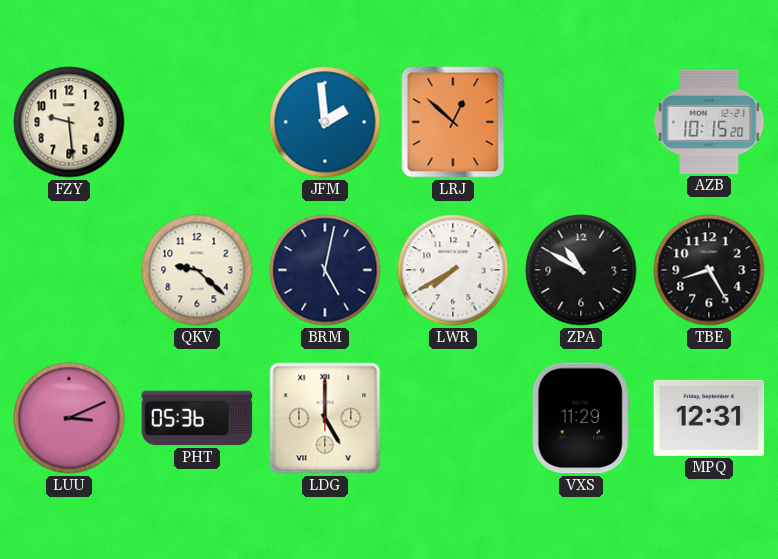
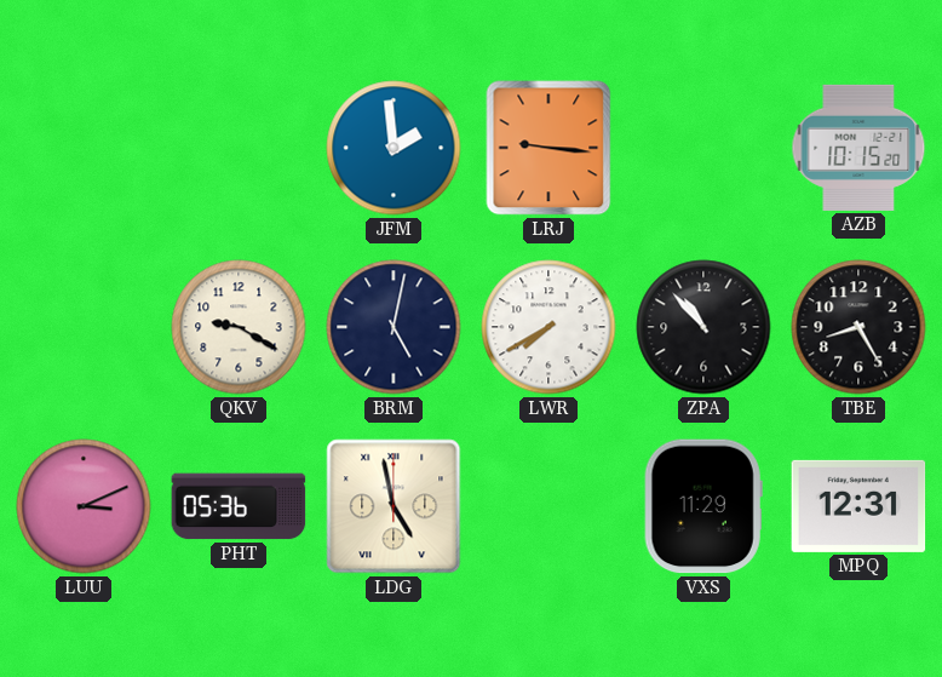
FZY: 9:29 -> none
LRJ: 12:52 -> 9:16
QKV: 9:22 -> 9:20
ZPA: 10:50 -> 10:53
LDG: 5:00 -> 4:58
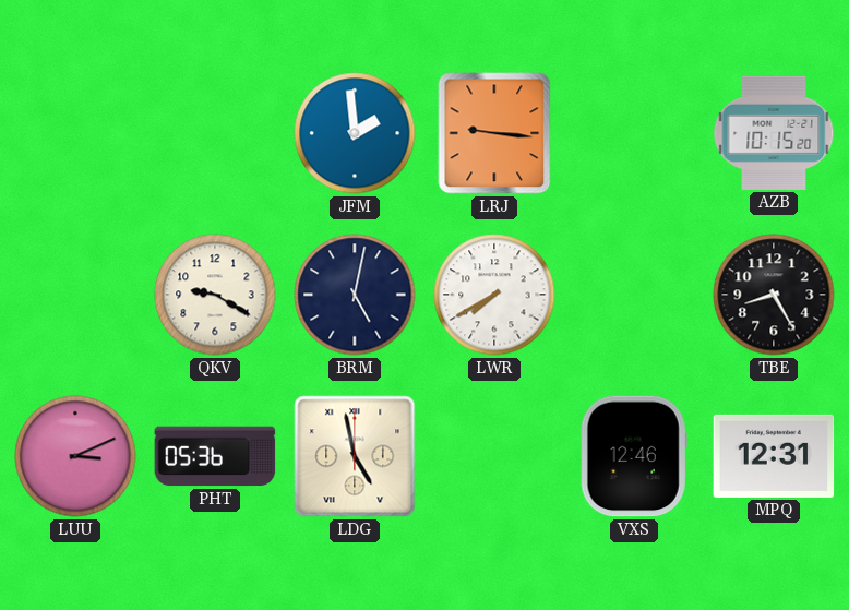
ZPA: 10:53 -> none
VXS: 11:29 -> 12:46
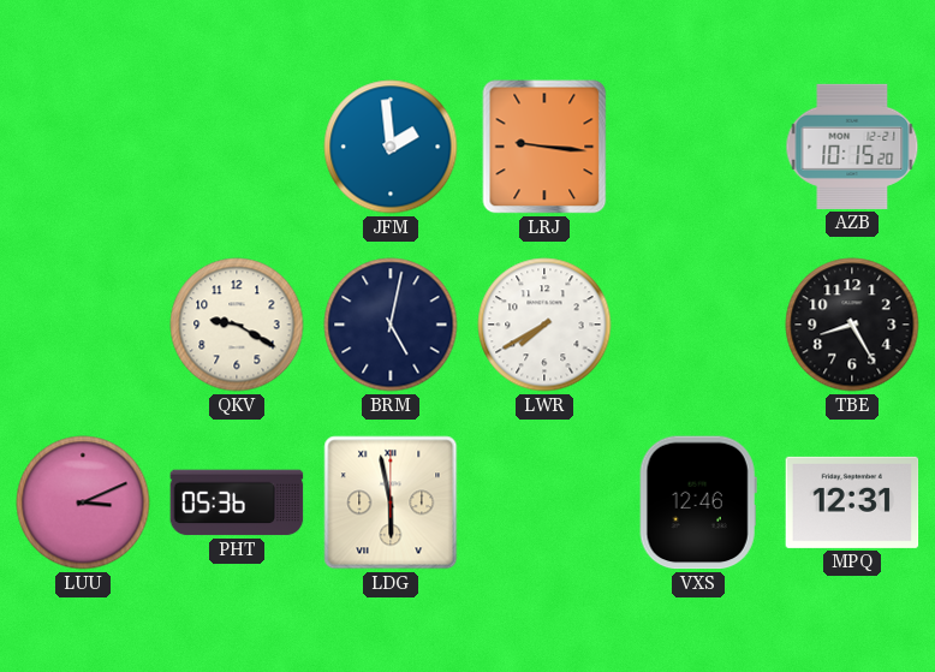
LDG: 4:58 -> 5:58
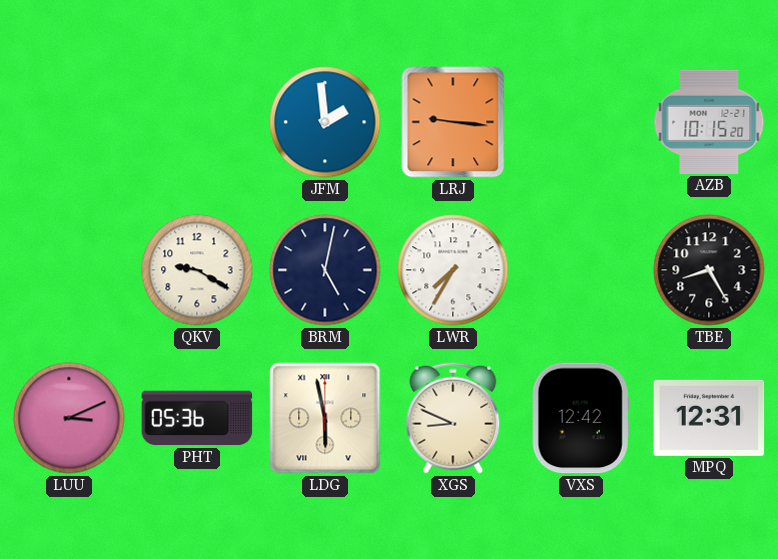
LWR: 7:40 -> 7:35
XGS: none -> 8:49
VXS: 12:46 -> 12:42
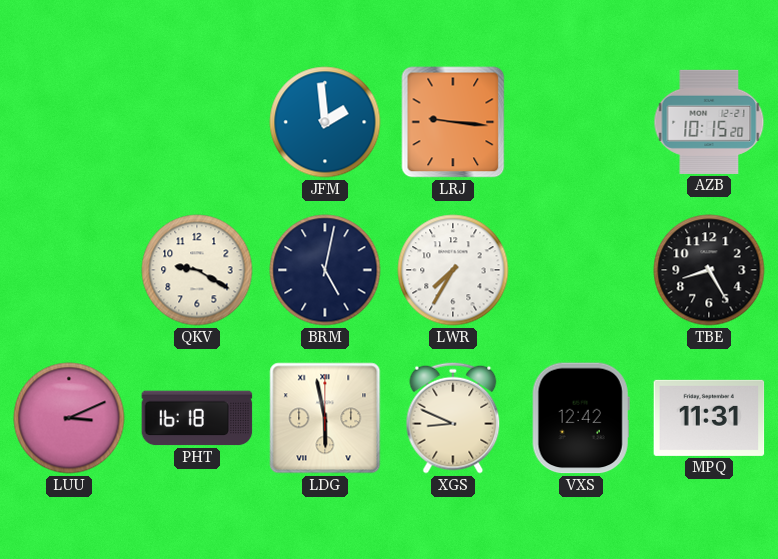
PHT: 05:36 -> 16:18
MPQ: 12:31 -> 11:31
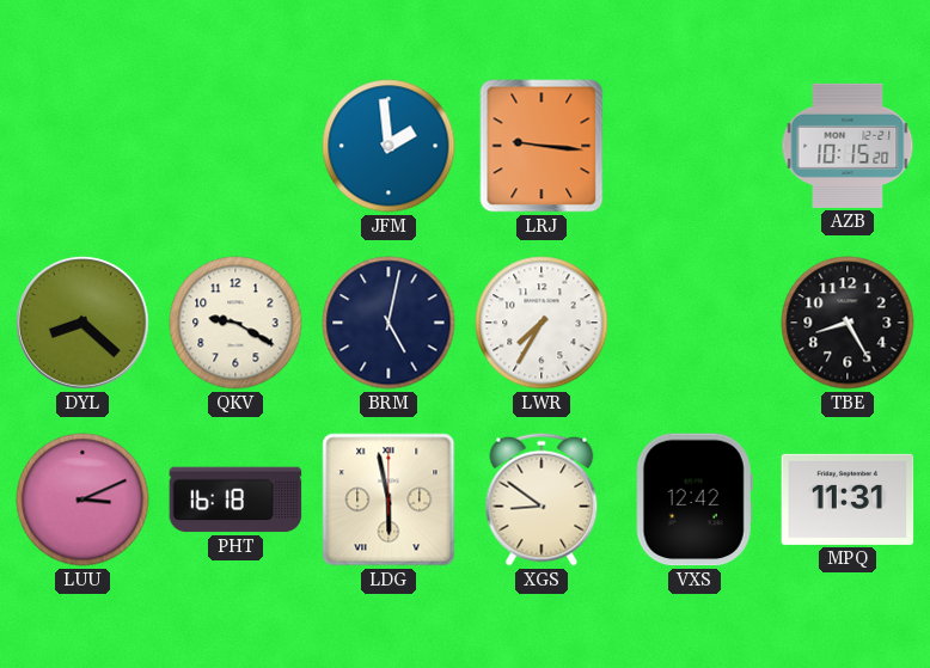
DYL: none -> 8:22
XGS: 8:49 -> 8:51
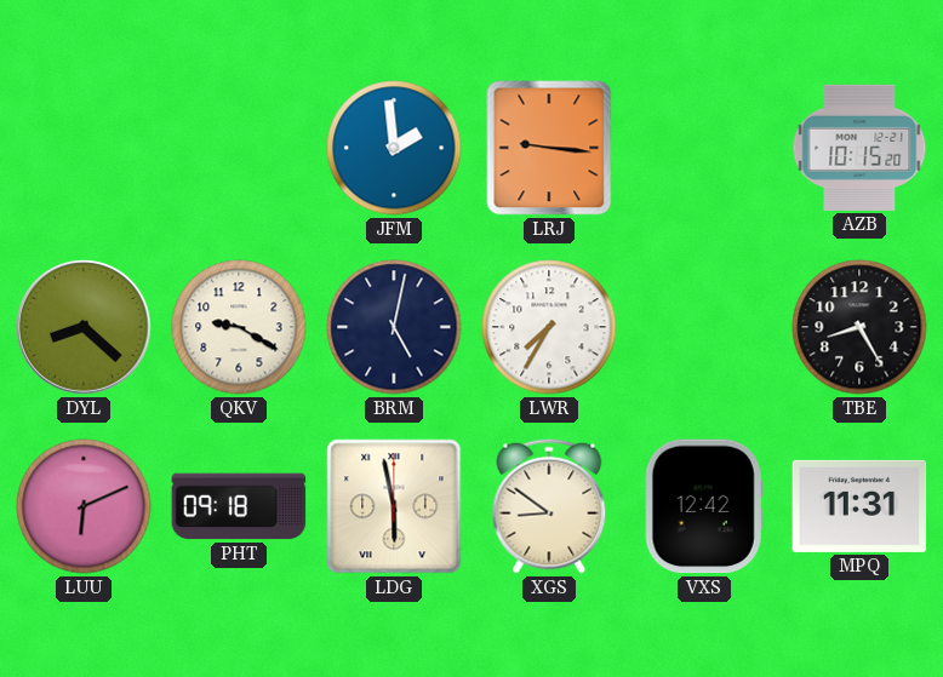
LUU: 3:11 -> 6:11
PHT: 16:18 -> 09:18
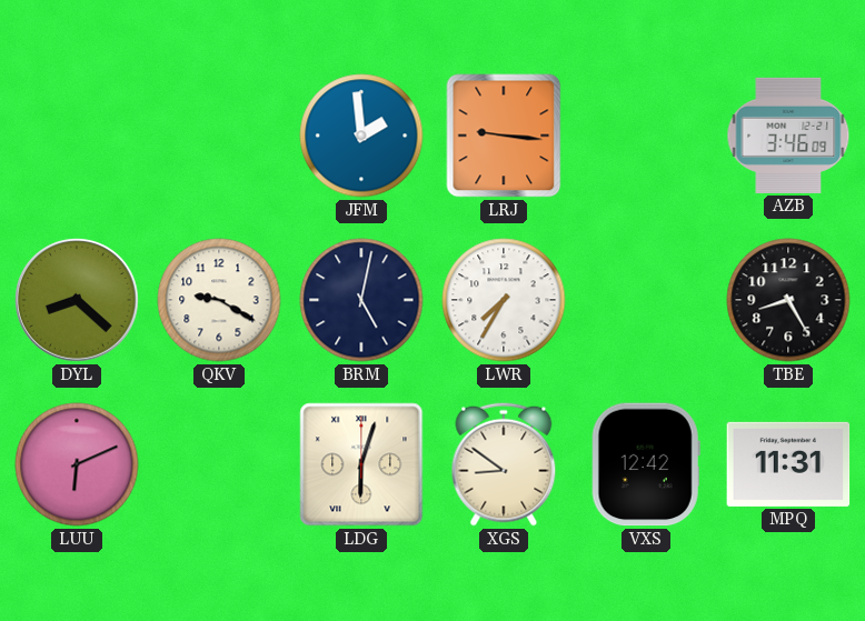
AZB: 10:15 -> 3:46
PHT: 09:18 -> none
LDG: 5:58 -> 6:03
